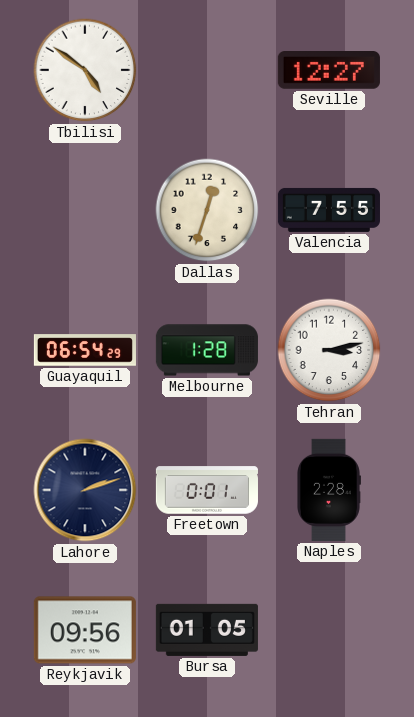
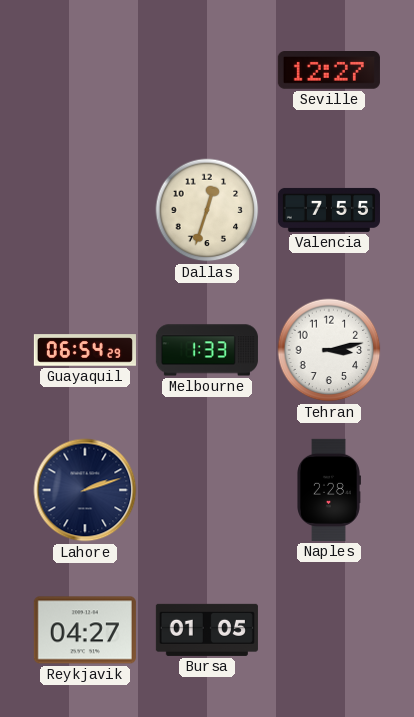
Tbilisi: 4:51 -> none
Melbourne: 1:28 -> 1:33
Freetown: 0:01 -> none
Reykjavik: 09:56 -> 04:27
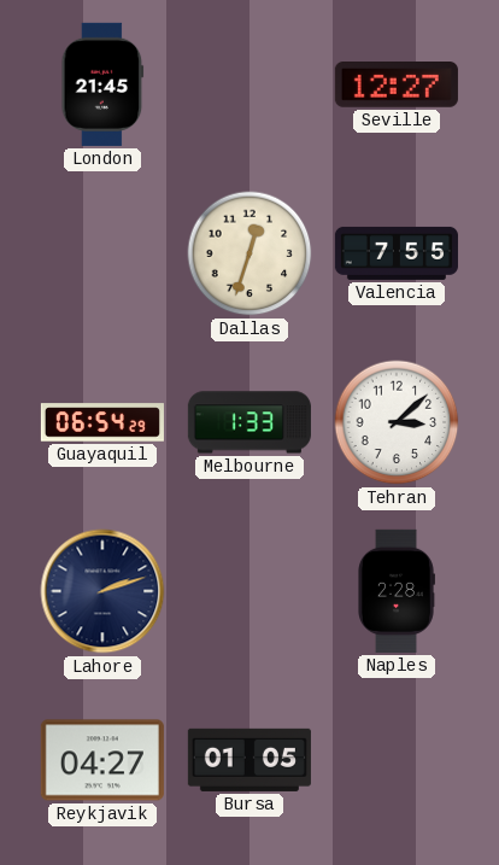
London: none -> 21:45
Tehran: 3:13 -> 3:08
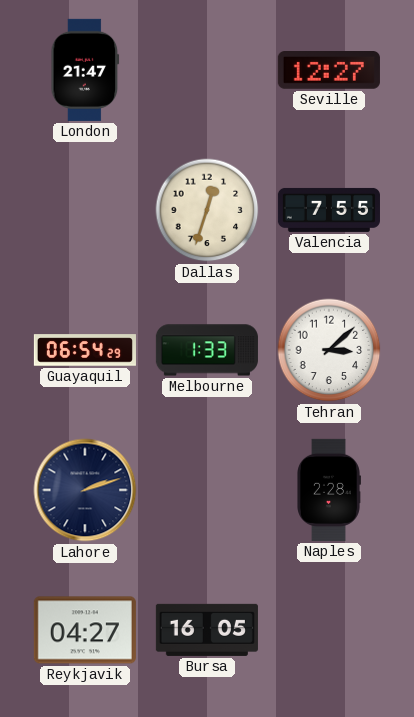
London: 21:45 -> 21:47
Bursa: 01:05 -> 16:05
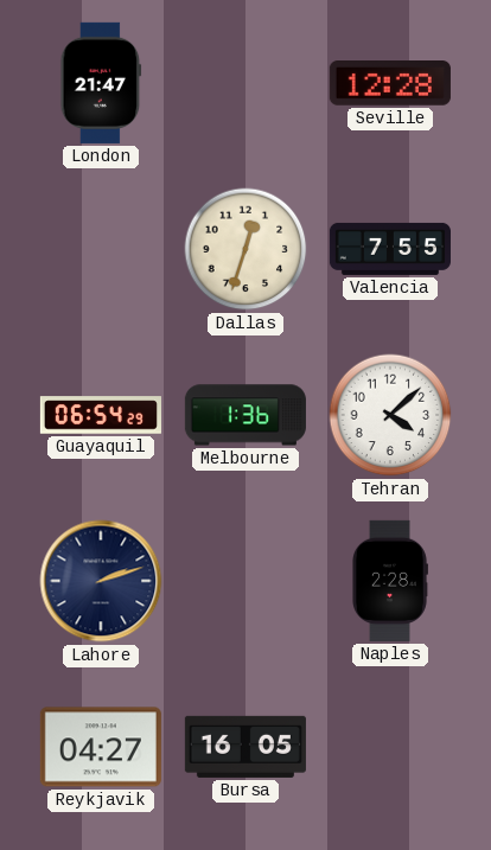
Seville: 12:27 -> 12:28
Melbourne: 1:33 -> 1:36
Tehran: 3:08 -> 4:08
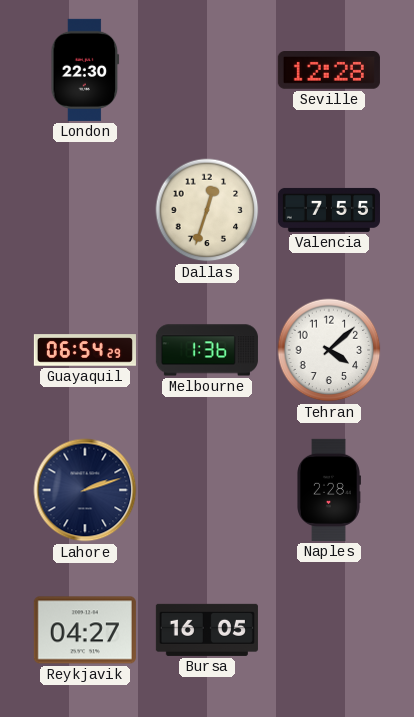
London: 21:47 -> 22:30
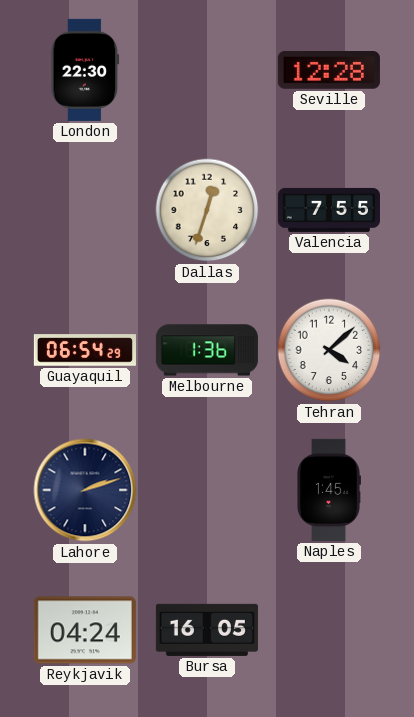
Naples: 2:28 -> 1:45
Reykjavik: 04:27 -> 04:24
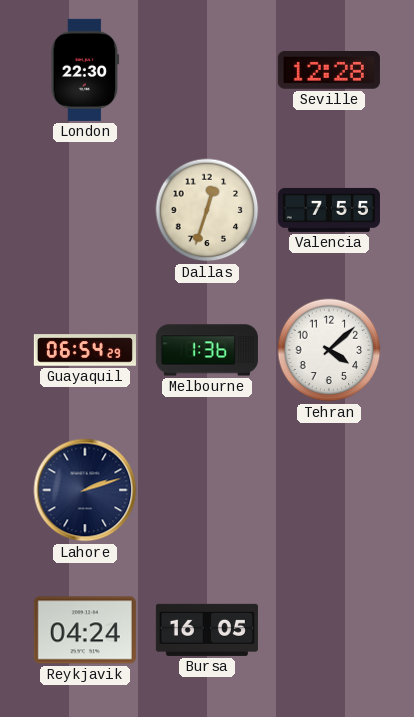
Naples: 1:45 -> none
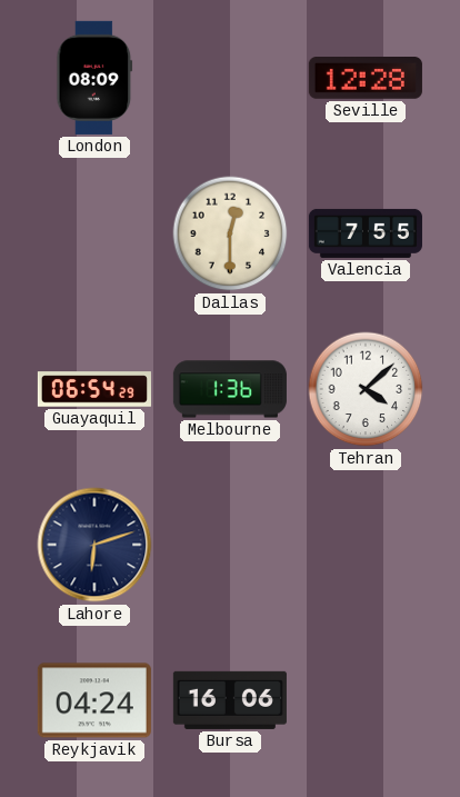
London: 22:30 -> 08:09
Dallas: 12:33 -> 12:30
Lahore: 2:12 -> 6:12
Bursa: 16:05 -> 16:06
